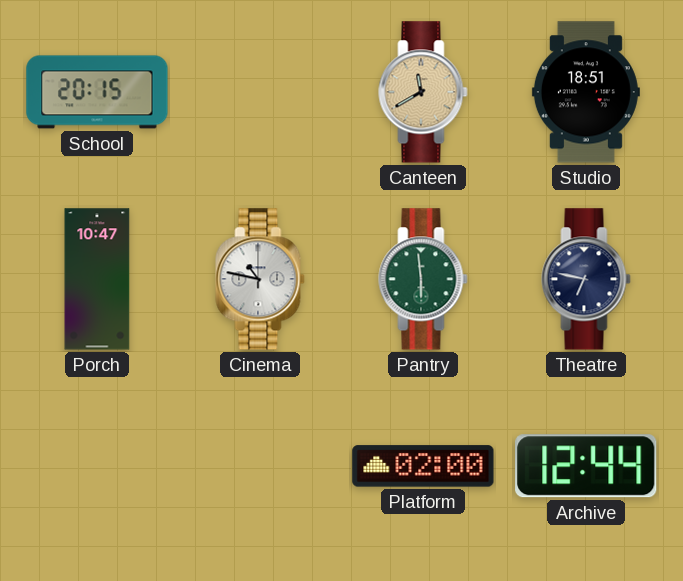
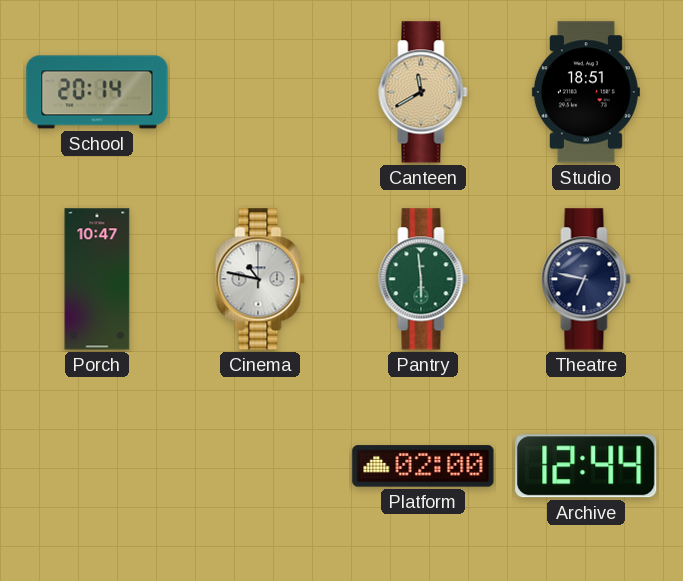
School: 20:15 -> 20:14
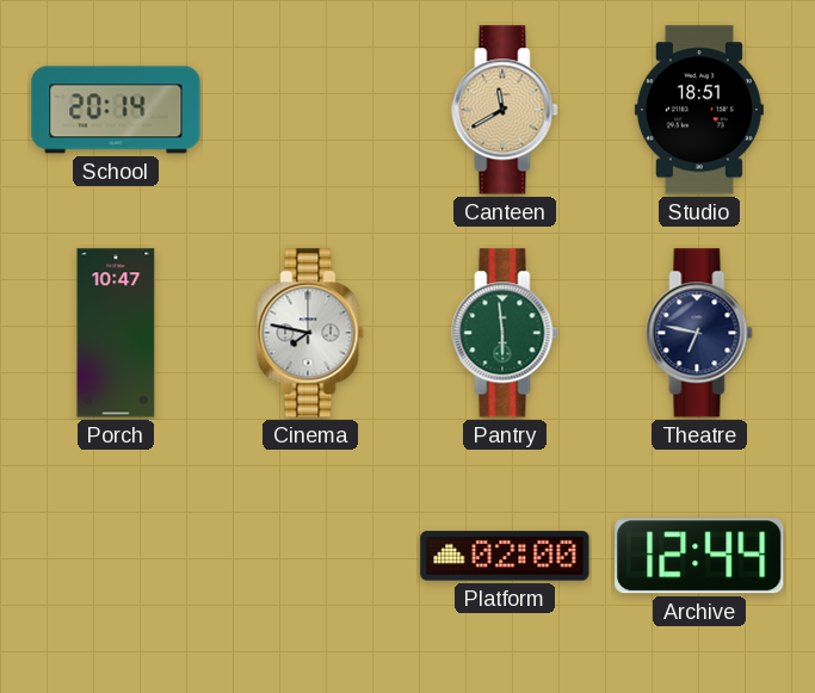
Cinema: 10:47 -> 7:47
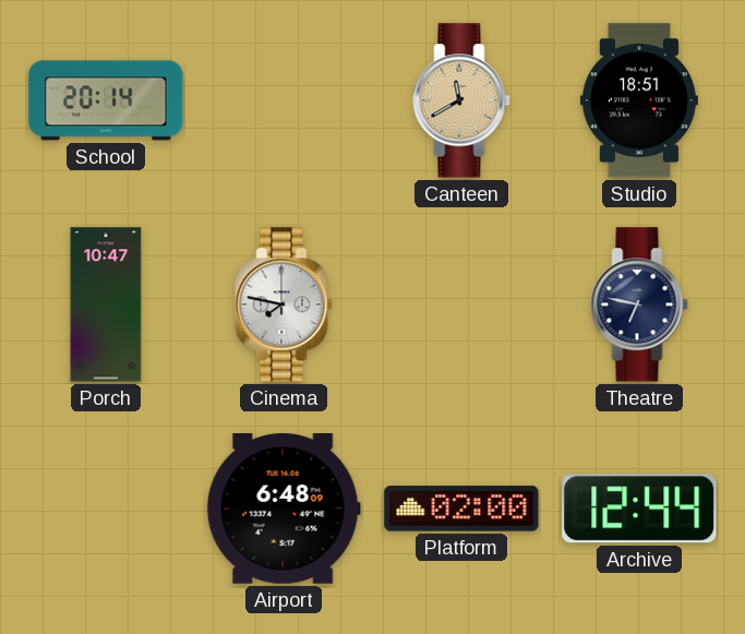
Pantry: 5:59 -> none
Airport: none -> 6:48
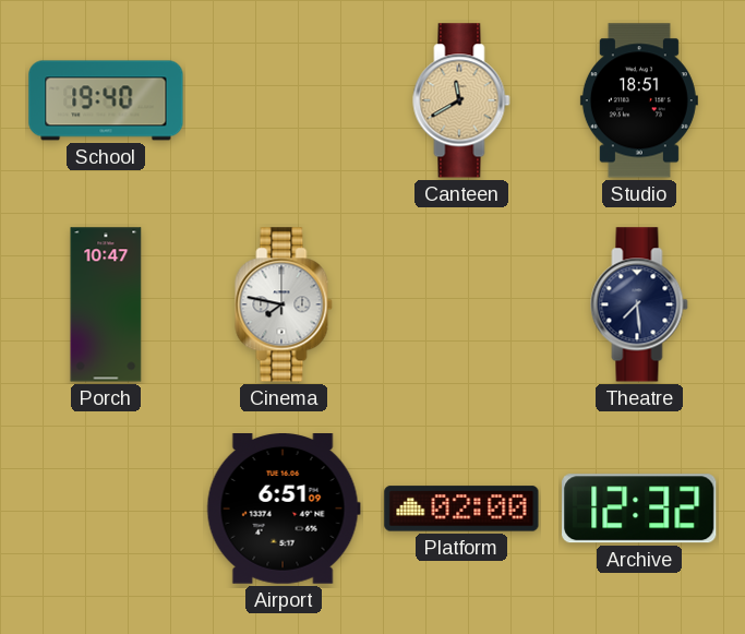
School: 20:14 -> 19:40
Theatre: 6:47 -> 7:29
Airport: 6:48 -> 6:51
Archive: 12:44 -> 12:32
